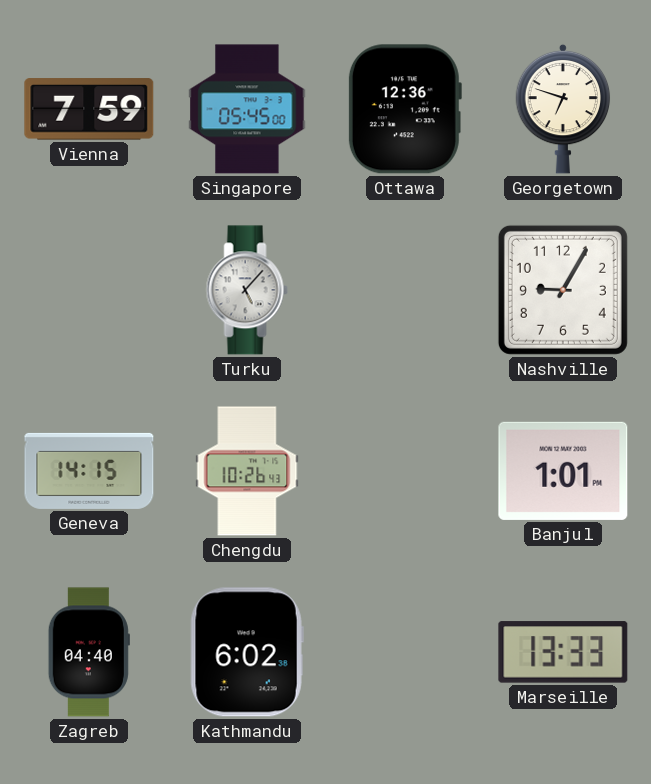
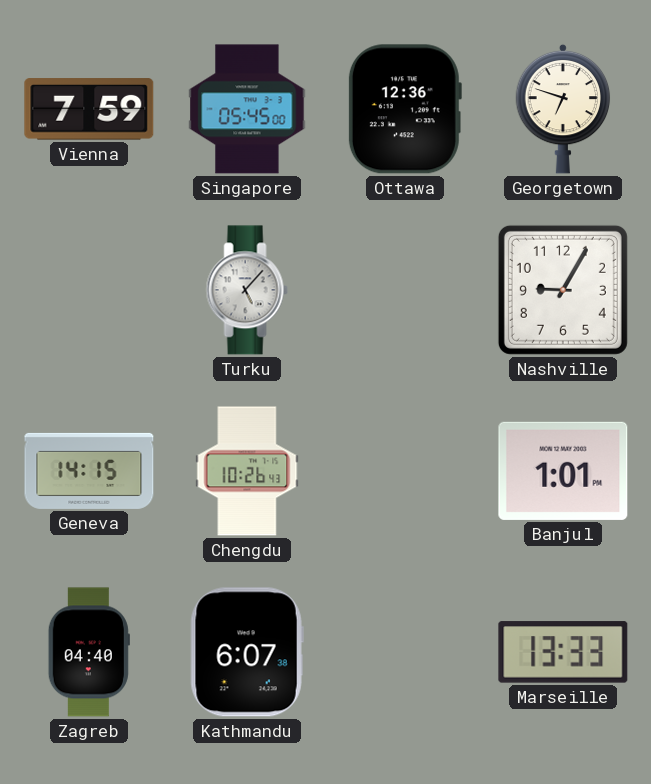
Kathmandu: 6:02 -> 6:07
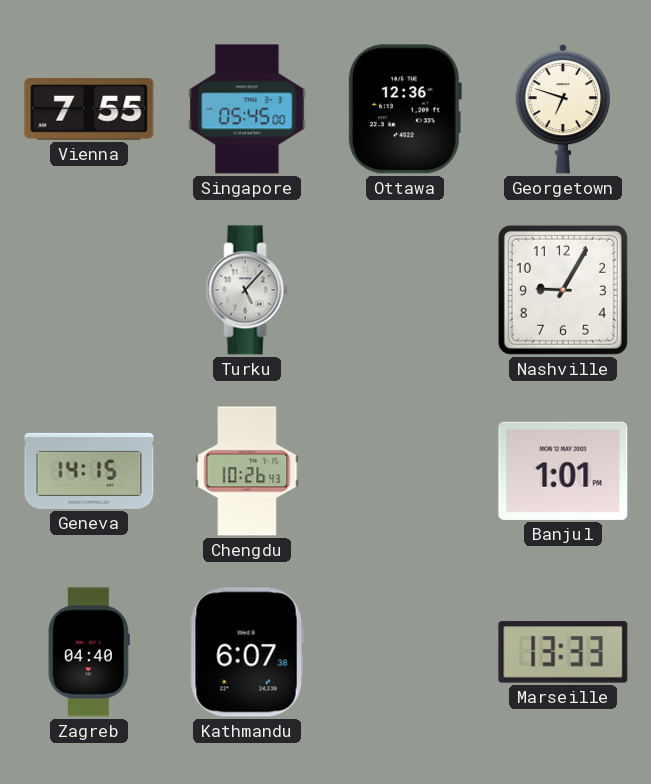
Vienna: 7:59 -> 7:55
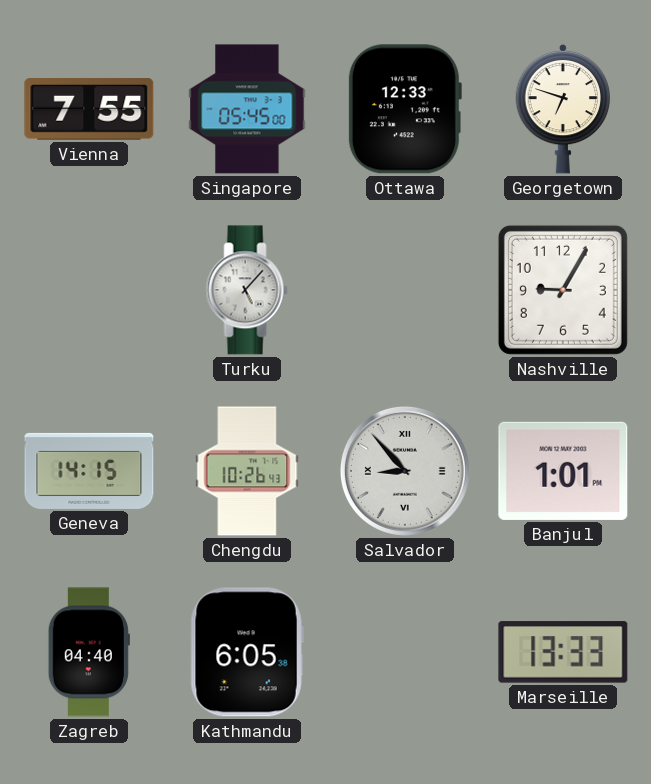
Ottawa: 12:36 -> 12:33
Salvador: none -> 8:53
Kathmandu: 6:07 -> 6:05
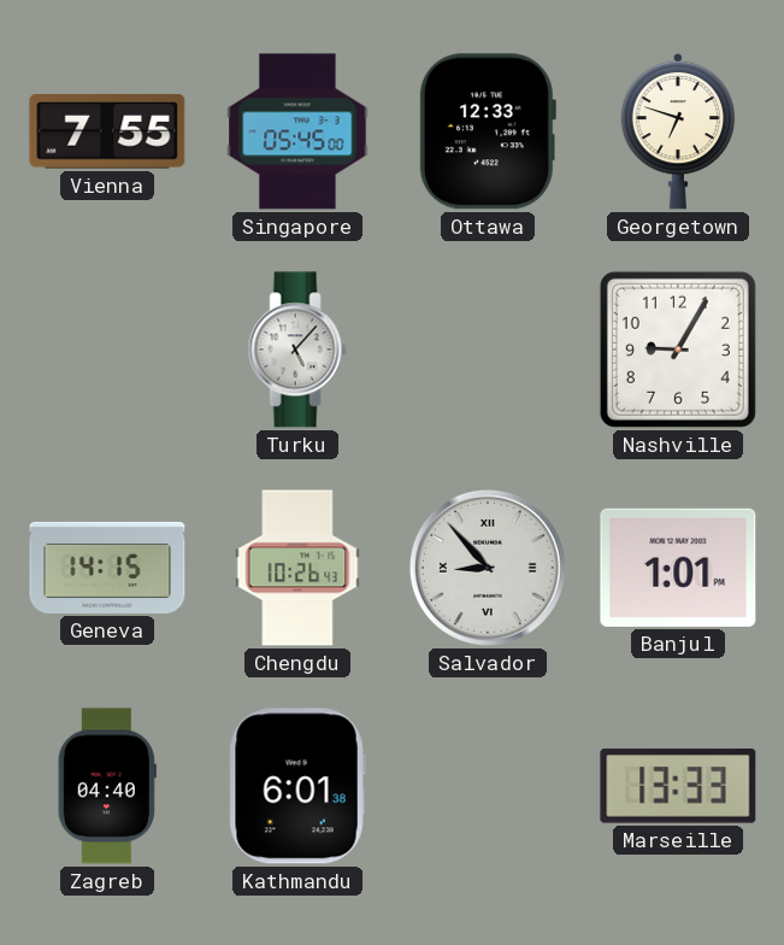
Kathmandu: 6:05 -> 6:01
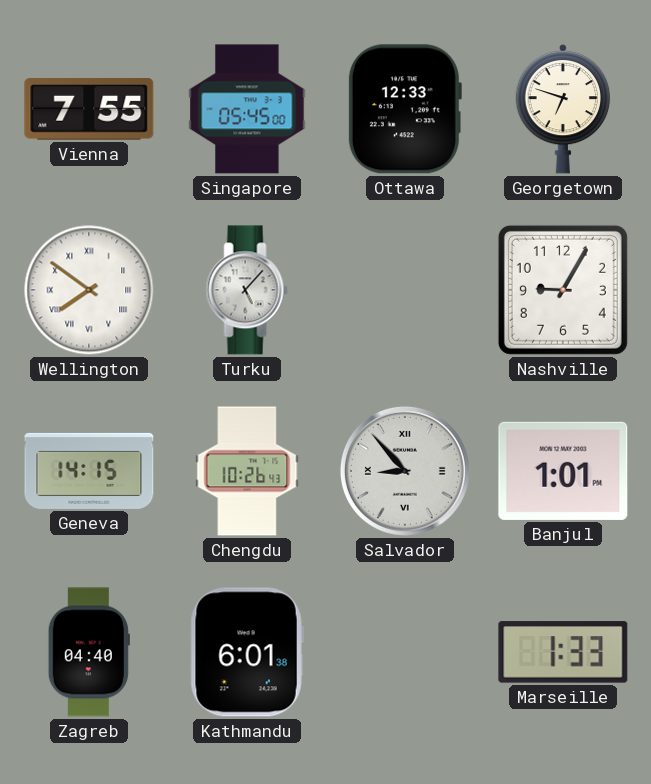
Wellington: none -> 7:51
Marseille: 13:33 -> 1:33
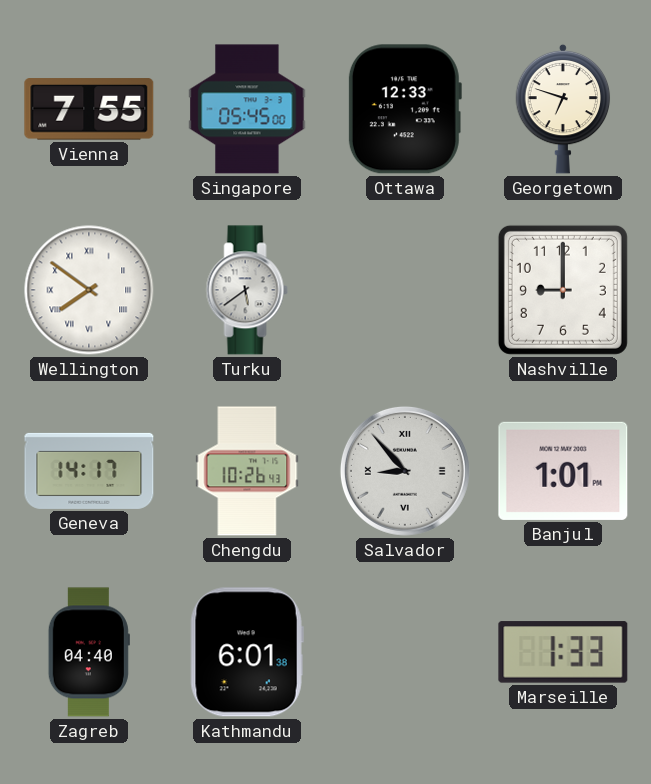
Turku: 5:07 -> 5:39
Nashville: 9:05 -> 9:00
Geneva: 14:15 -> 14:17
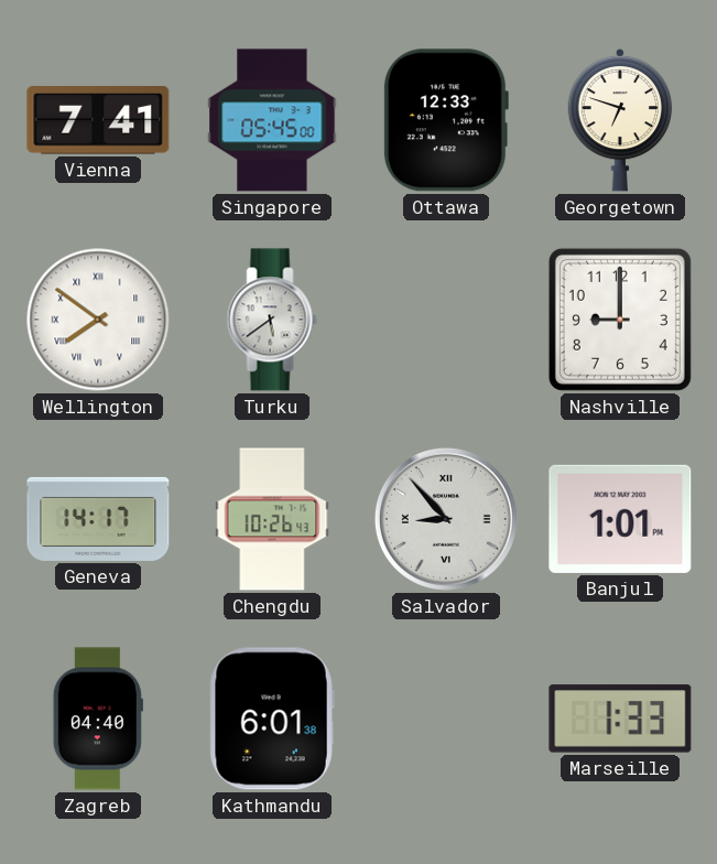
Vienna: 7:55 -> 7:41
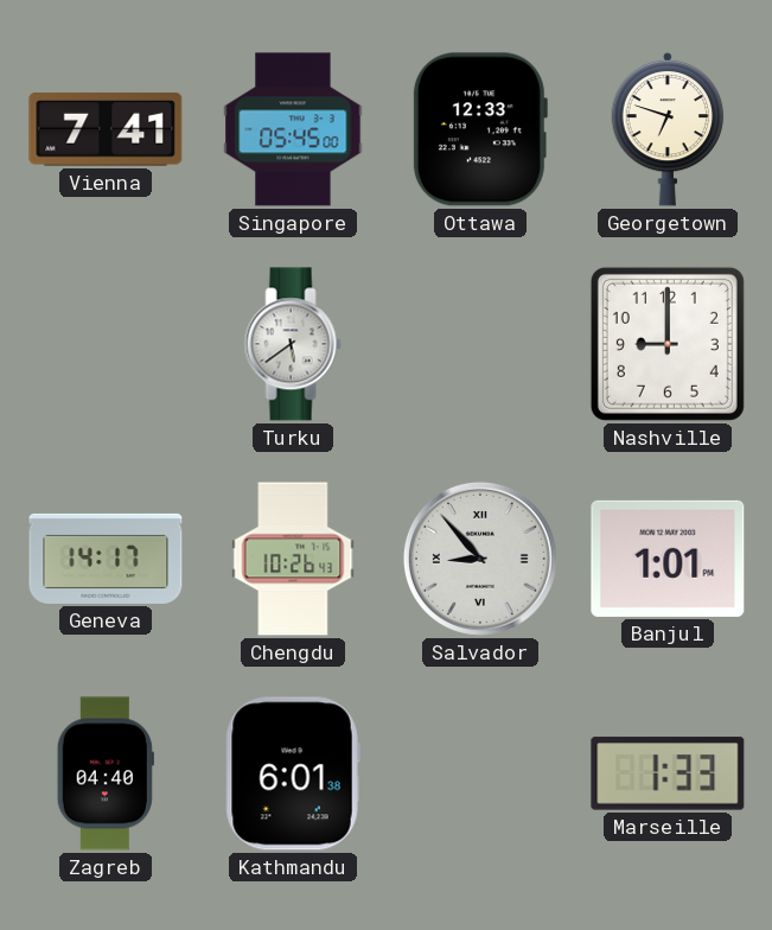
Wellington: 7:51 -> none
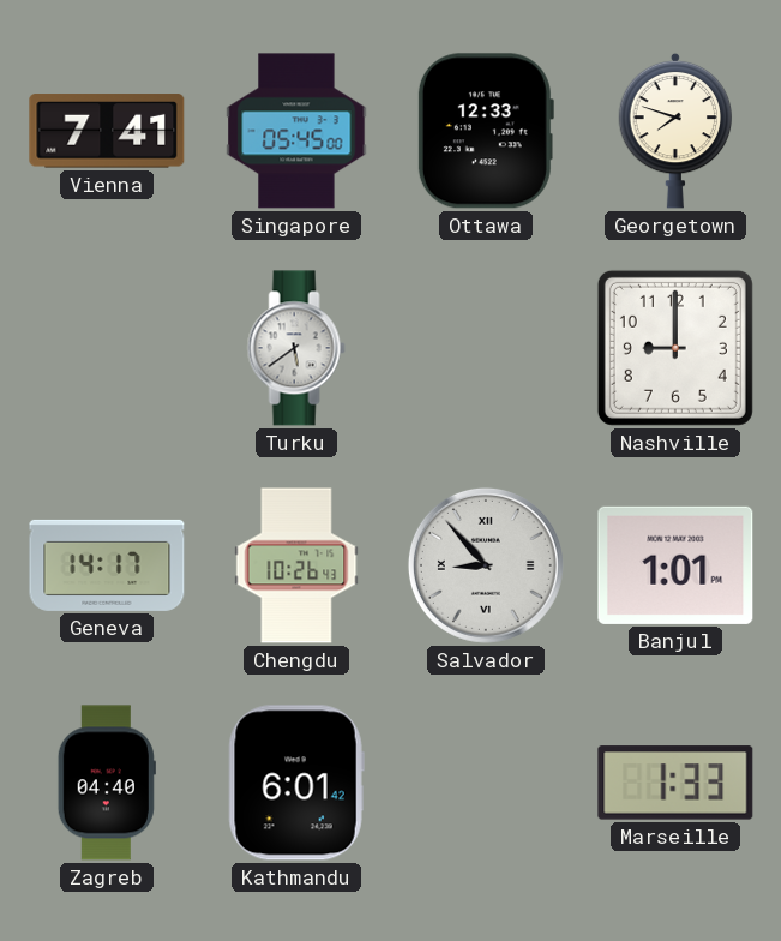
Georgetown: 6:48 -> 7:48
Kathmandu: 6:01:38 -> 6:01:42
